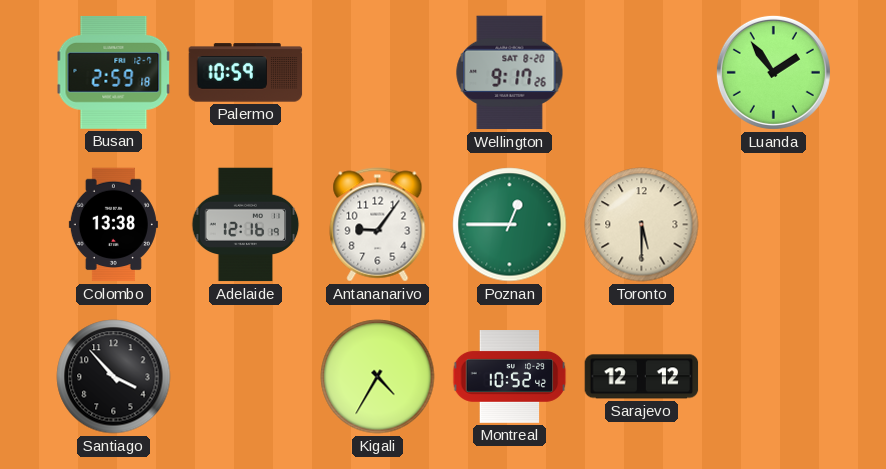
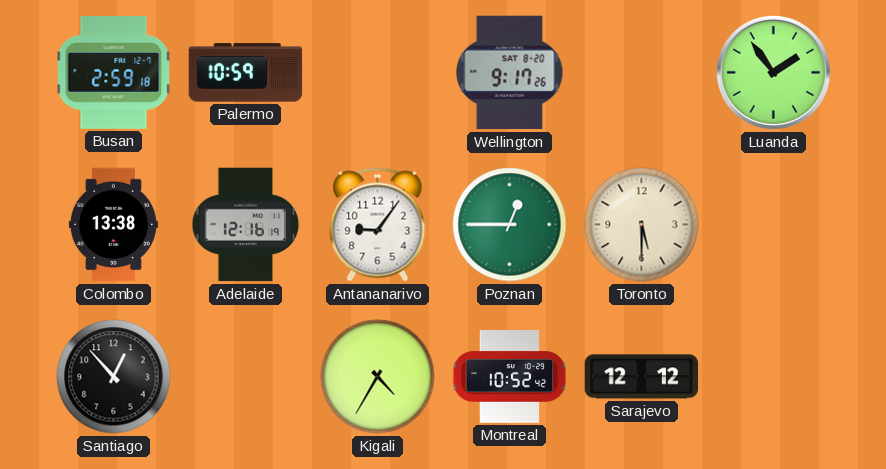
Santiago: 3:53 -> 12:53
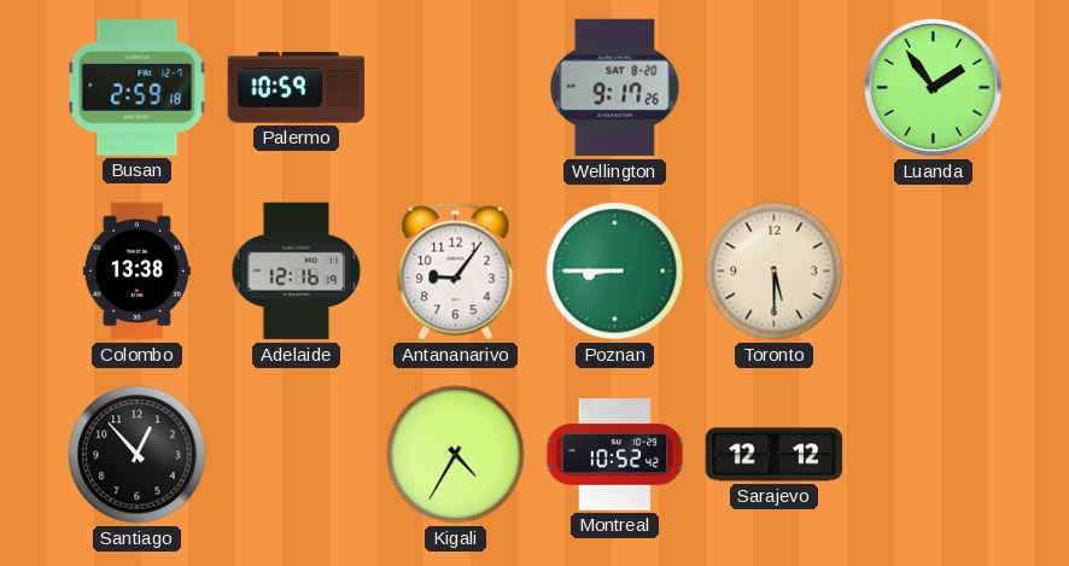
Poznan: 12:45 -> 8:45
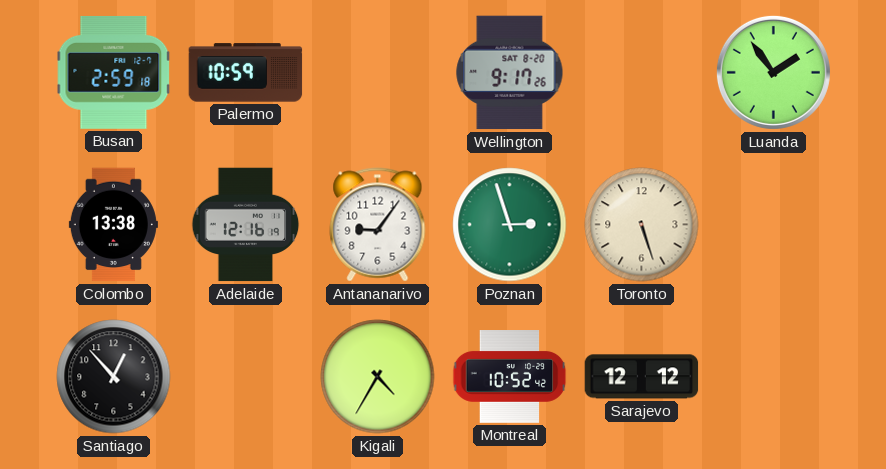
Poznan: 8:45 -> 2:57
Toronto: 5:30 -> 5:27
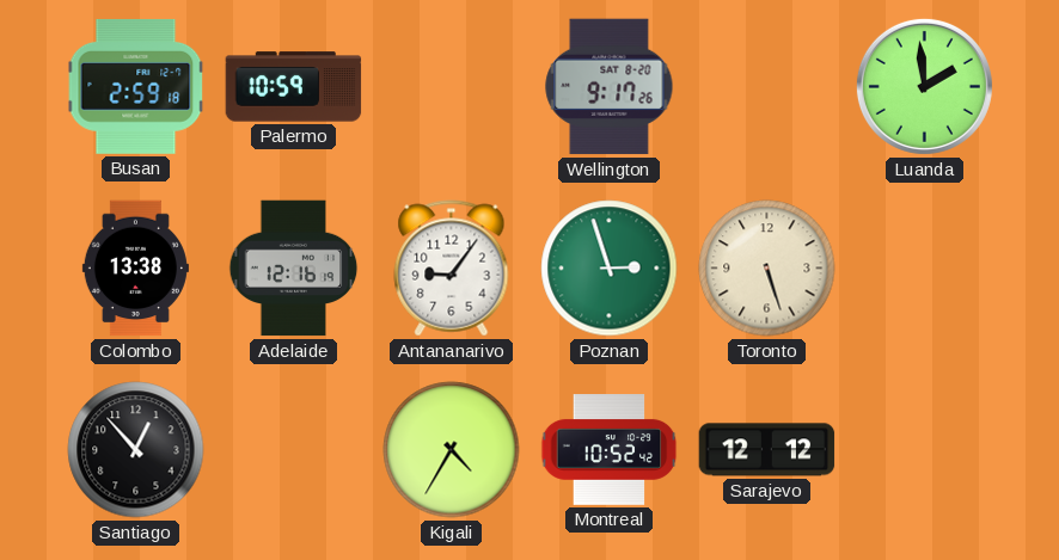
Luanda: 1:54 -> 1:59
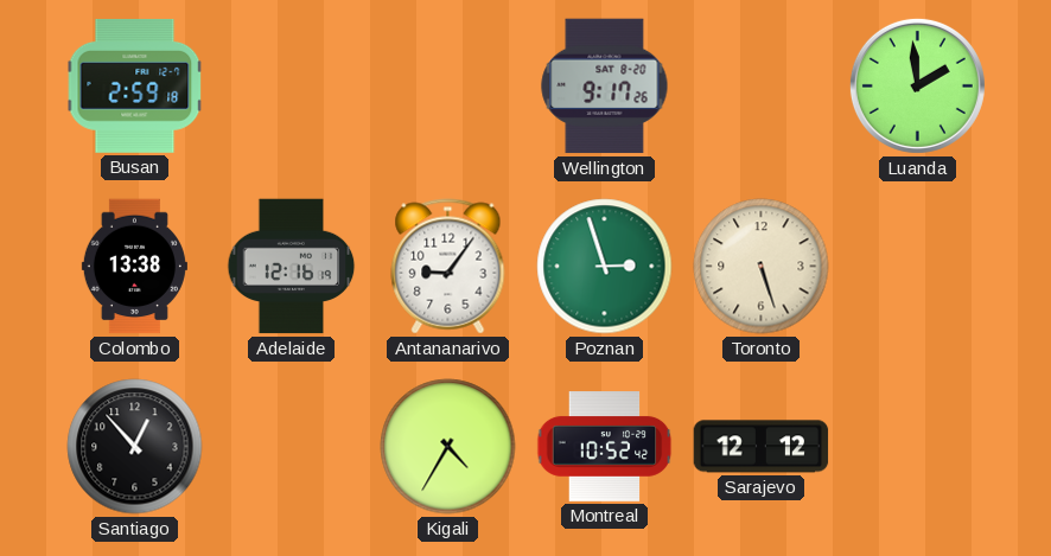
Palermo: 10:59 -> none
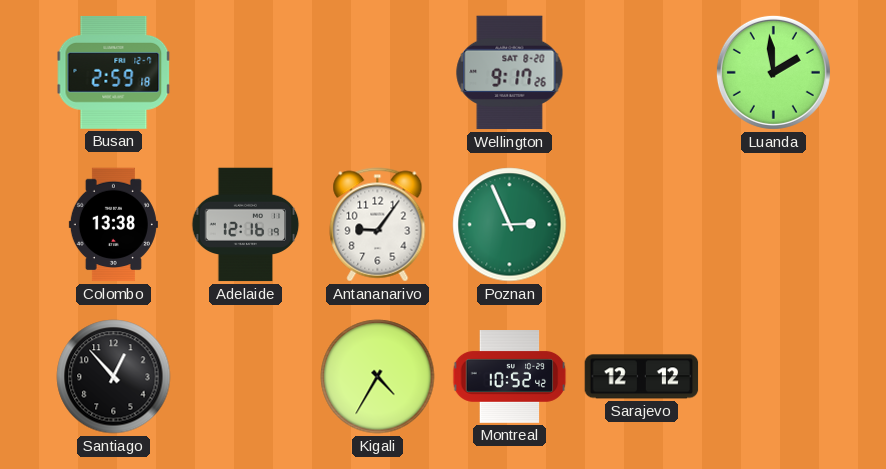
Poznan: 2:57 -> 2:56
Toronto: 5:27 -> none
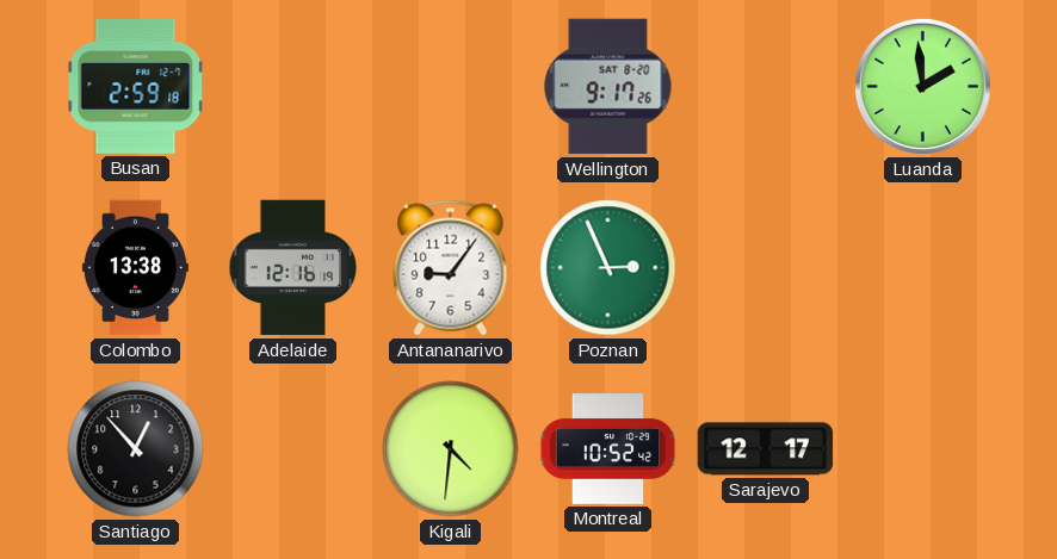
Kigali: 4:35 -> 4:31
Sarajevo: 12:12 -> 12:17
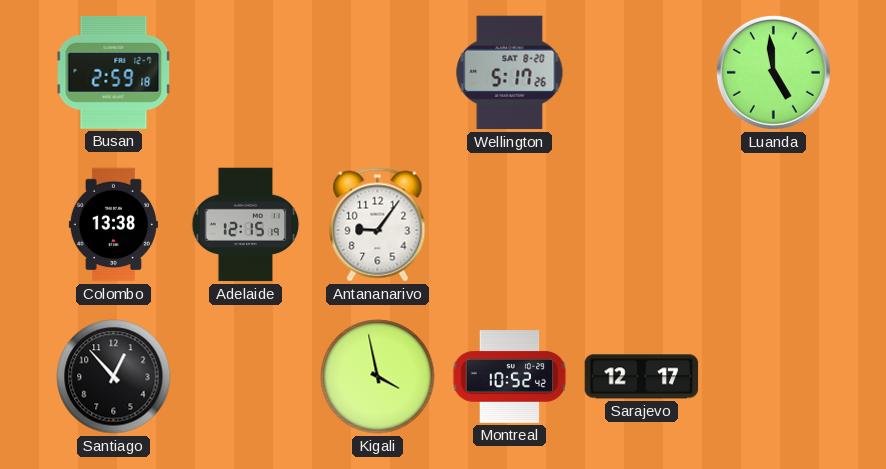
Wellington: 9:17 -> 5:17
Luanda: 1:59 -> 4:59
Adelaide: 12:16 -> 12:15
Poznan: 2:56 -> none
Kigali: 4:31 -> 3:58
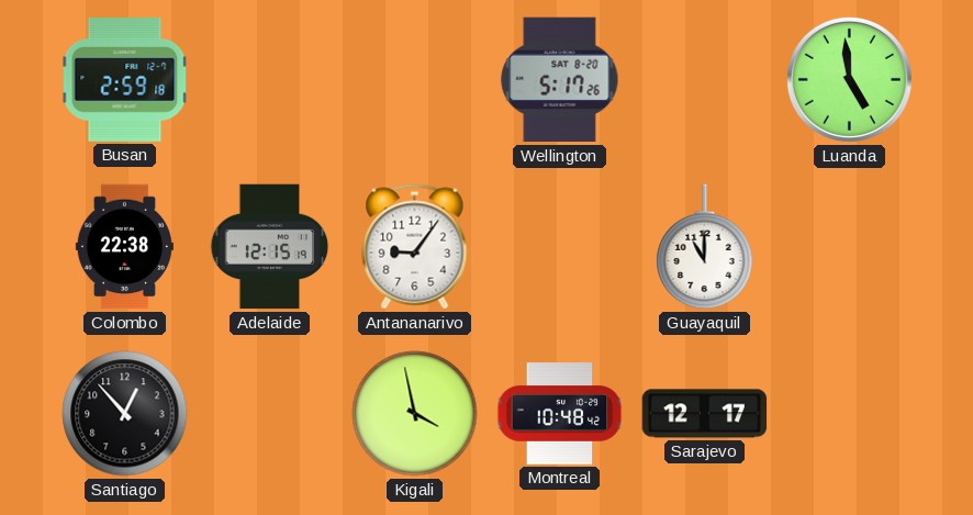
Colombo: 13:38 -> 22:38
Guayaquil: none -> 11:00
Montreal: 10:52 -> 10:48
